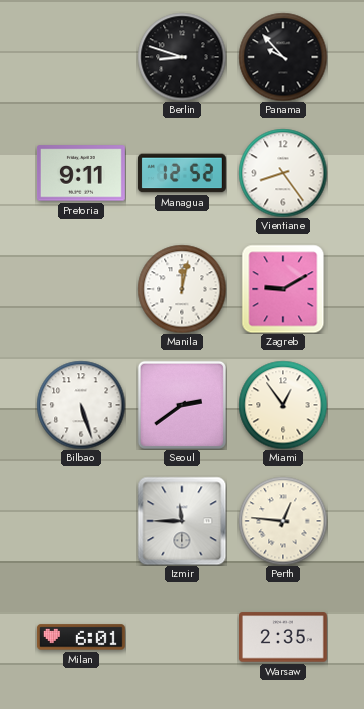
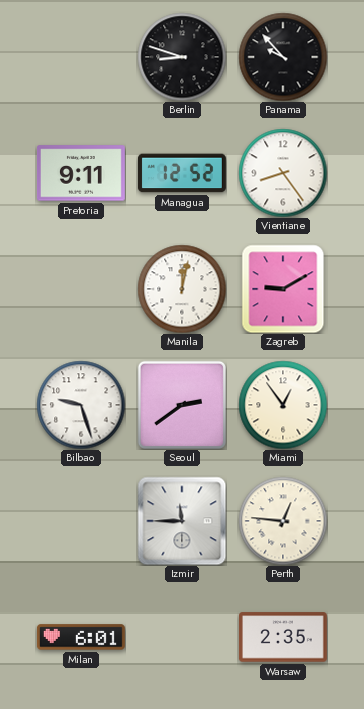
Bilbao: 5:27 -> 9:27
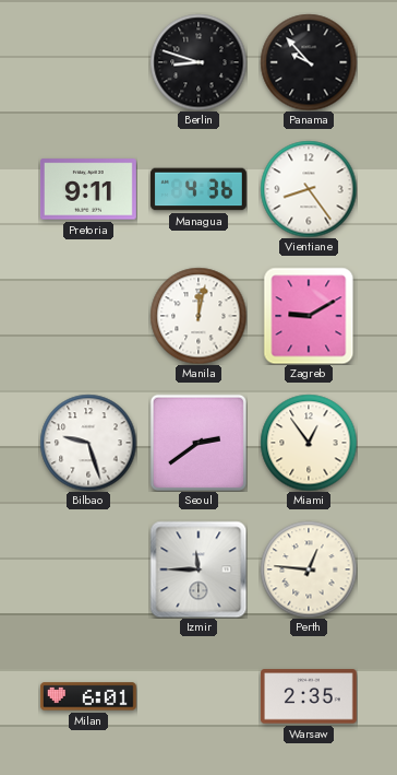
Managua: 12:52 -> 4:36
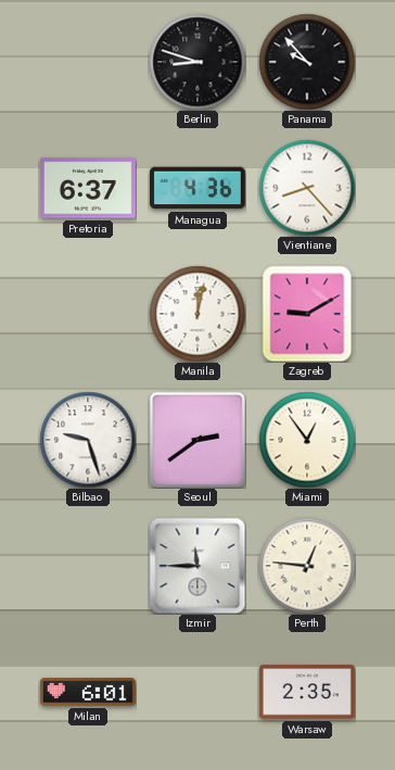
Pretoria: 9:11 -> 6:37
Vientiane: 8:24 -> 8:23
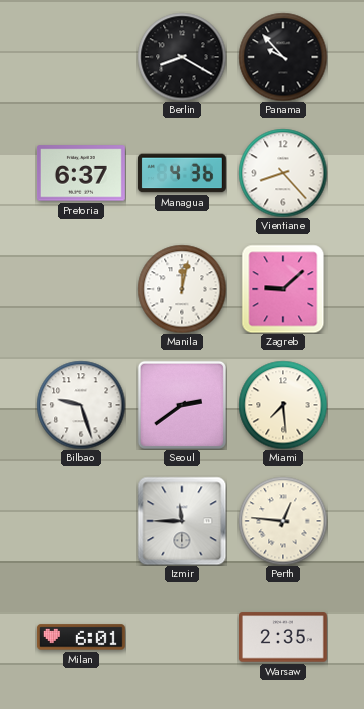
Berlin: 8:48 -> 8:20
Zagreb: 9:10 -> 9:08
Miami: 12:54 -> 7:29
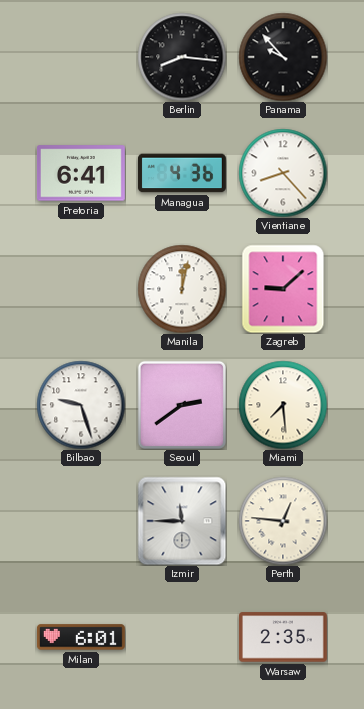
Berlin: 8:20 -> 8:16
Pretoria: 6:37 -> 6:41
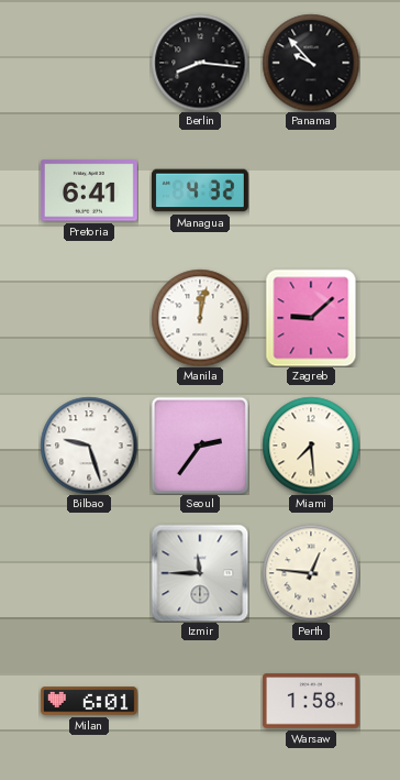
Managua: 4:36 -> 4:32
Vientiane: 8:23 -> none
Seoul: 2:39 -> 2:36
Warsaw: 2:35 -> 1:58
